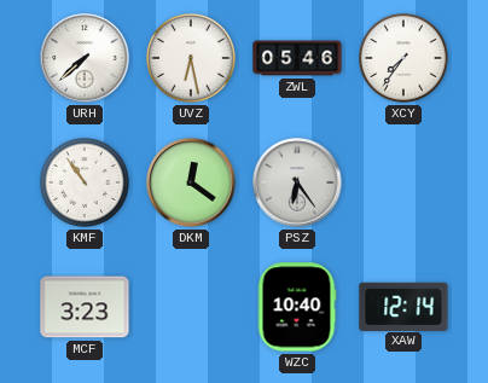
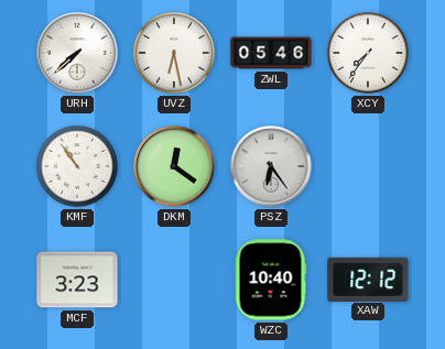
XAW: 12:14 -> 12:12
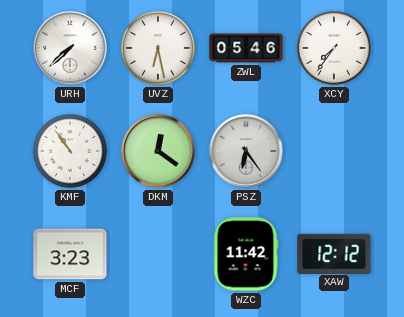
WZC: 10:40 -> 11:42
